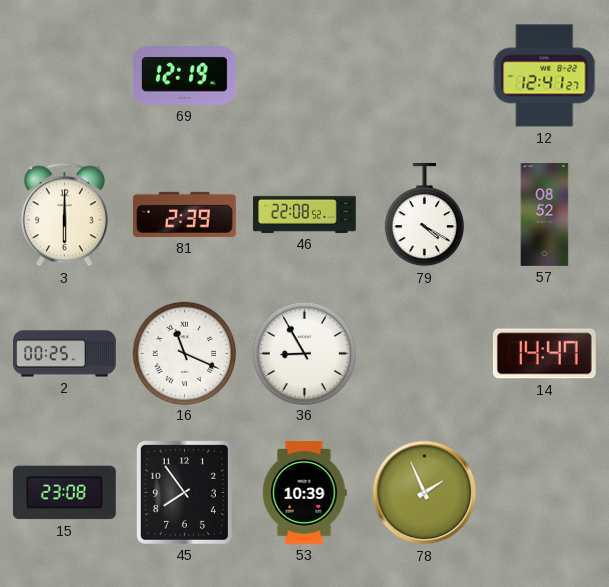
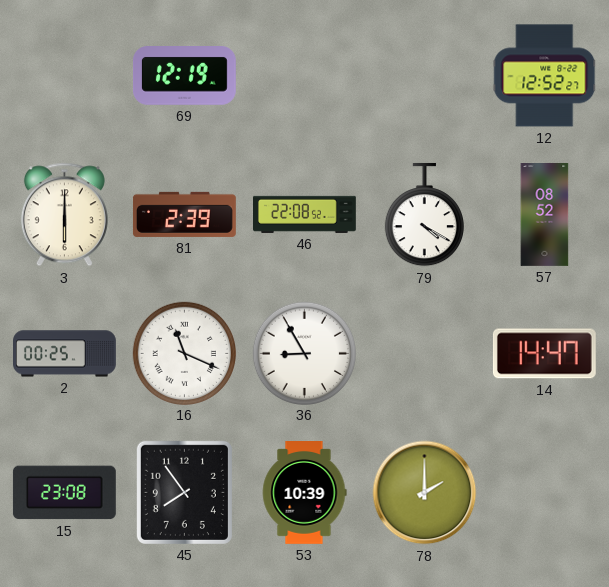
12: 12:41 -> 12:52
78: 1:56 -> 2:00
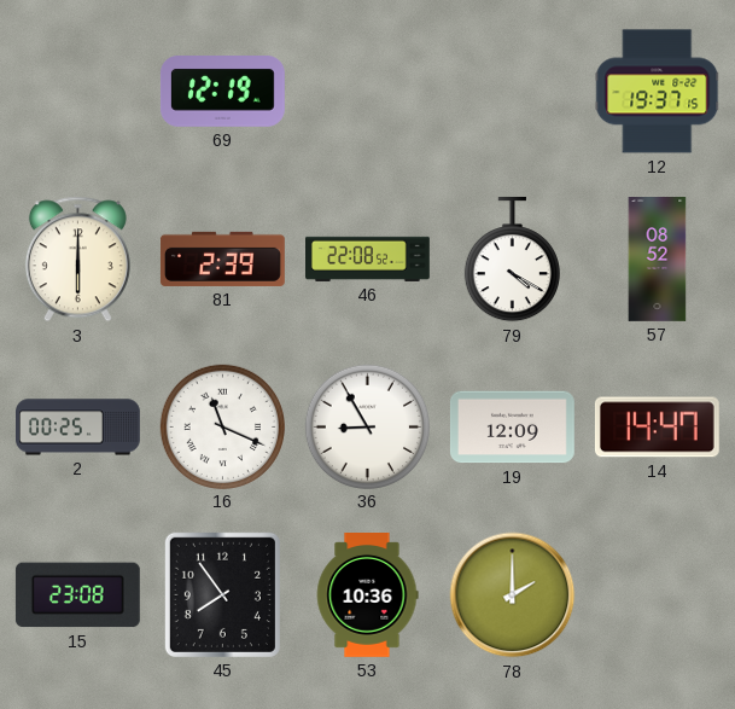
12: 12:52 -> 19:37
19: none -> 12:09
53: 10:39 -> 10:36
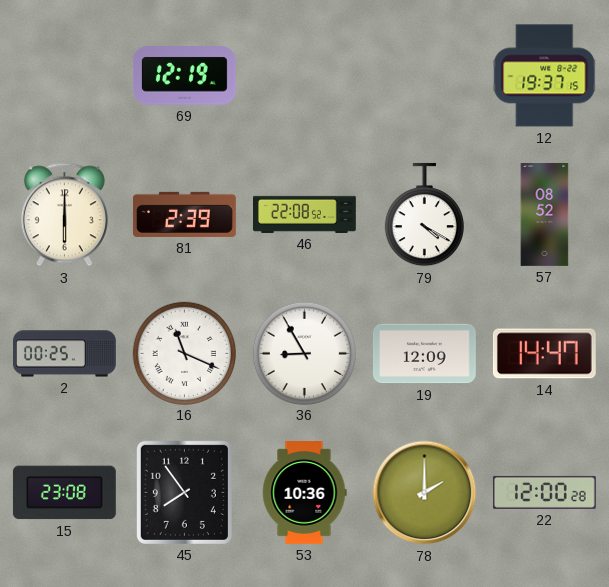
22: none -> 12:00
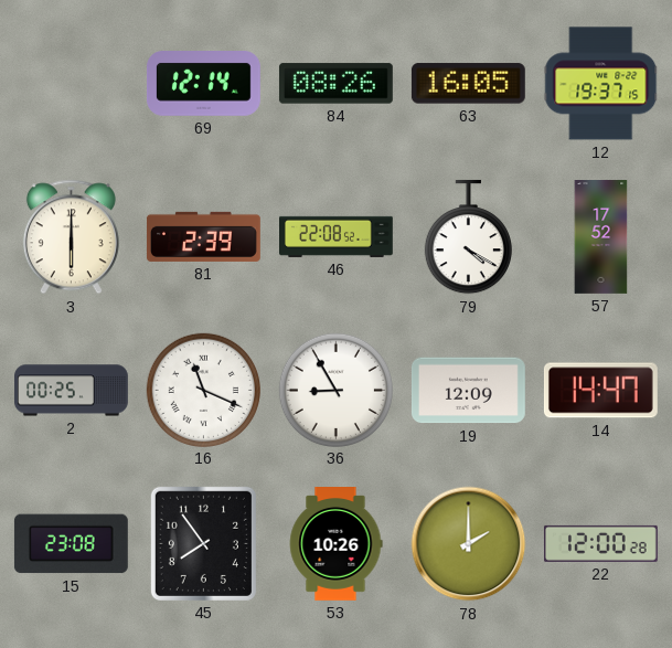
69: 12:19 -> 12:14
84: none -> 08:26
63: none -> 16:05
57: 08:52 -> 17:52
53: 10:36 -> 10:26
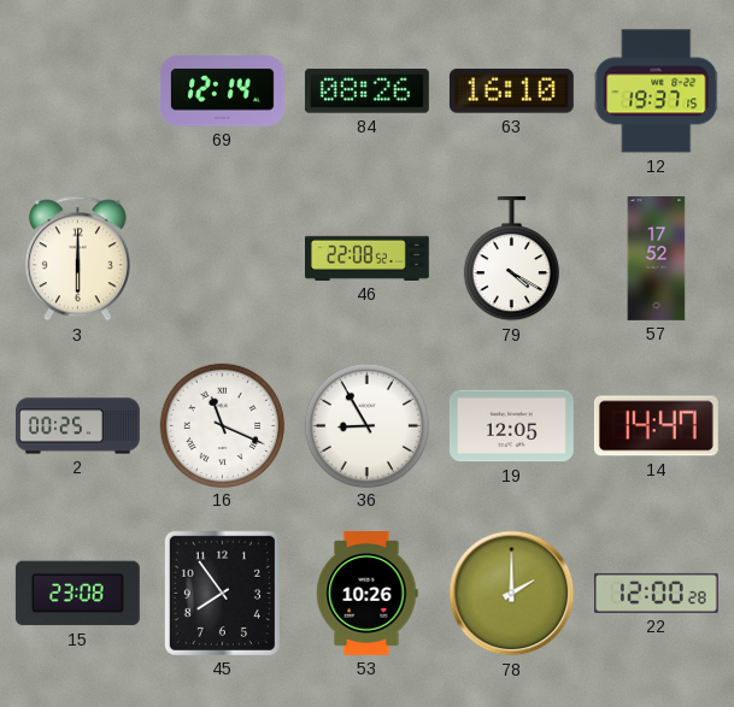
63: 16:05 -> 16:10
81: 2:39 -> none
19: 12:09 -> 12:05
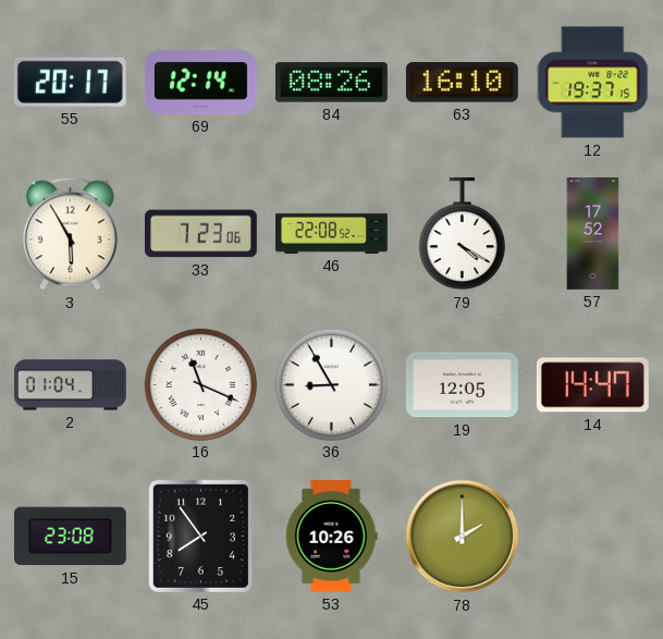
55: none -> 20:17
3: 6:00 -> 5:55
33: none -> 7:23
2: 00:25 -> 01:04
22: 12:00 -> none
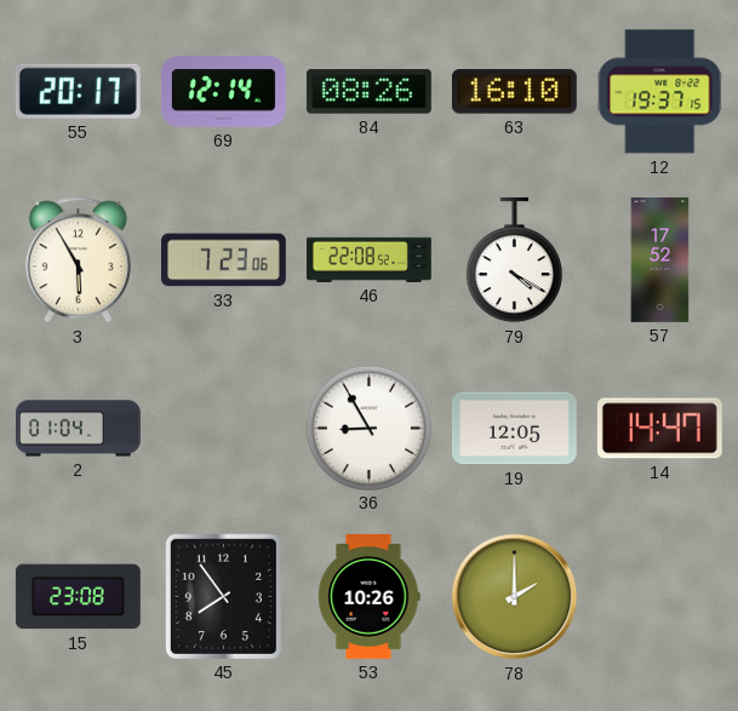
16: 11:19 -> none
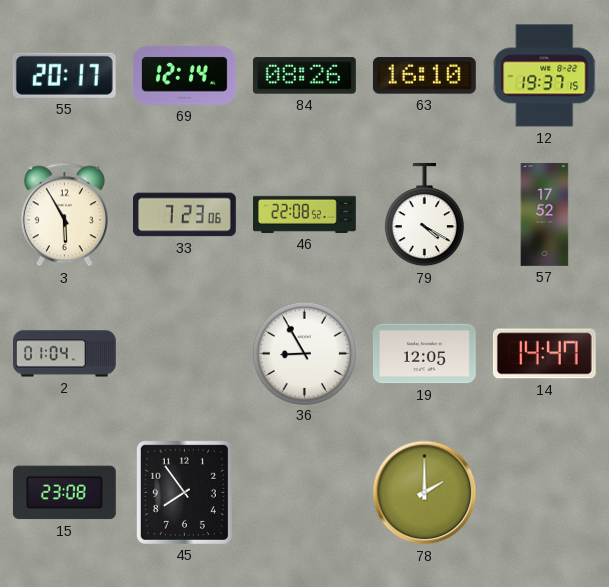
53: 10:26 -> none
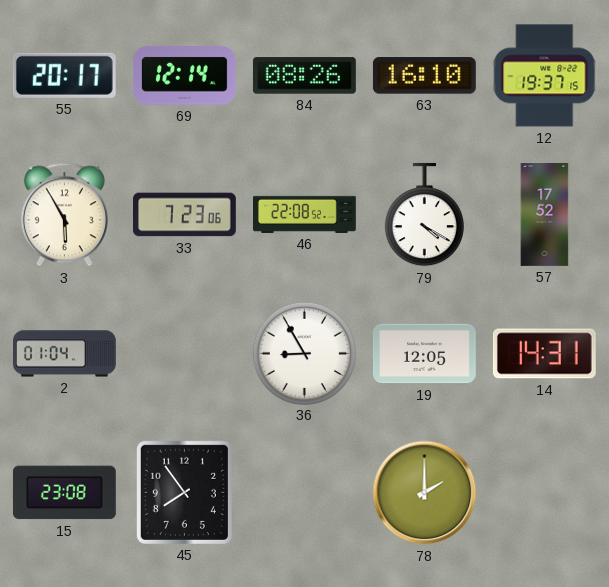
14: 14:47 -> 14:31
